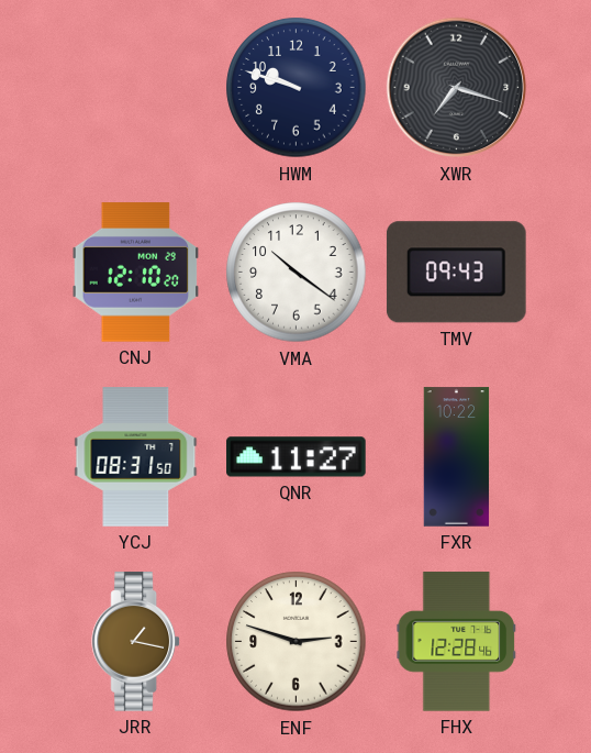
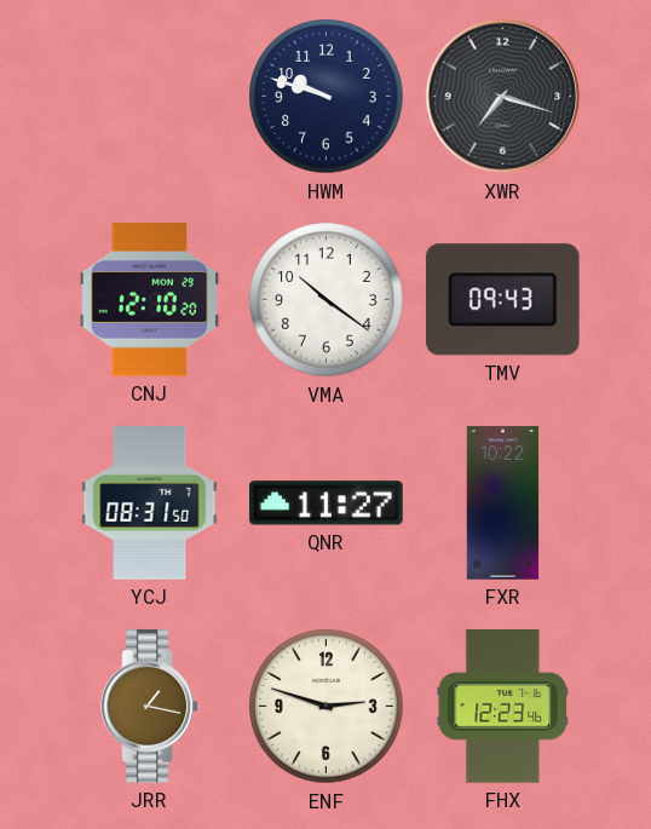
FHX: 12:28 -> 12:23
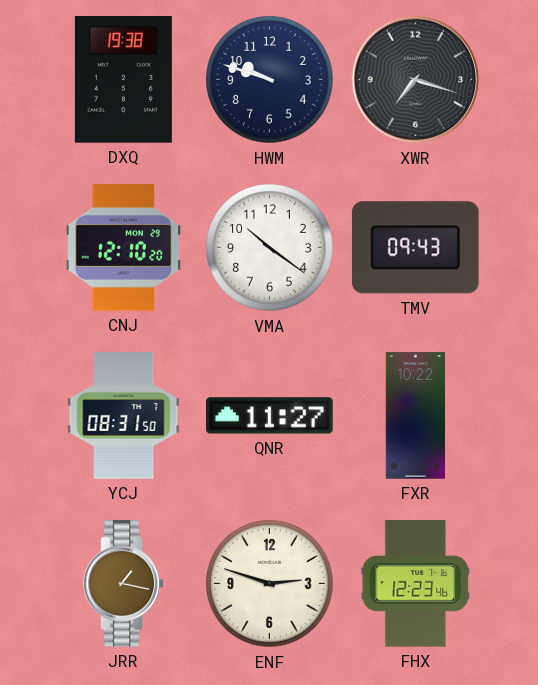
DXQ: none -> 19:38
